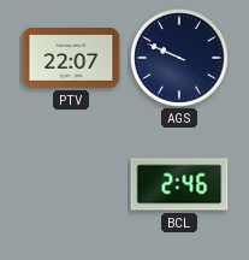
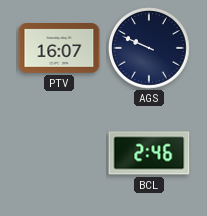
PTV: 22:07 -> 16:07
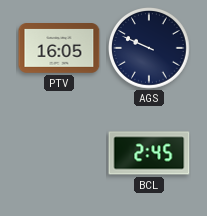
PTV: 16:07 -> 16:05
BCL: 2:46 -> 2:45
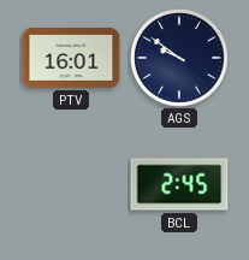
PTV: 16:05 -> 16:01
AGS: 9:49 -> 9:51
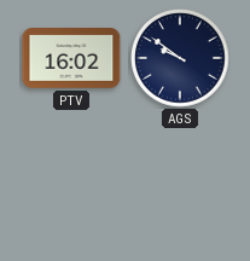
PTV: 16:01 -> 16:02
BCL: 2:45 -> none
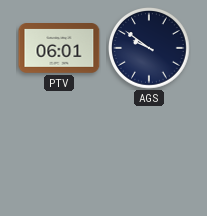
PTV: 16:02 -> 06:01
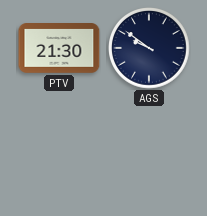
PTV: 06:01 -> 21:30
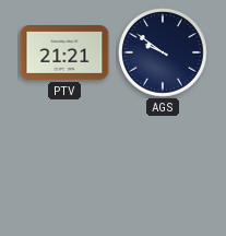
PTV: 21:30 -> 21:21
